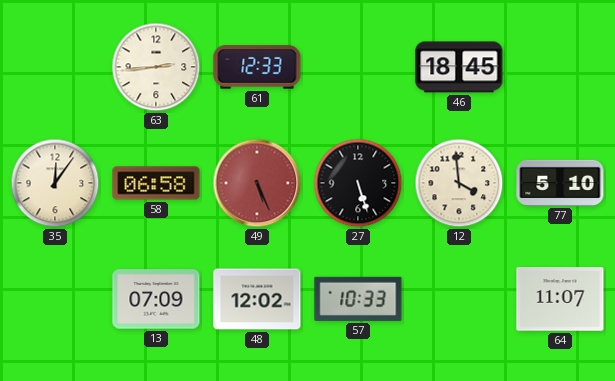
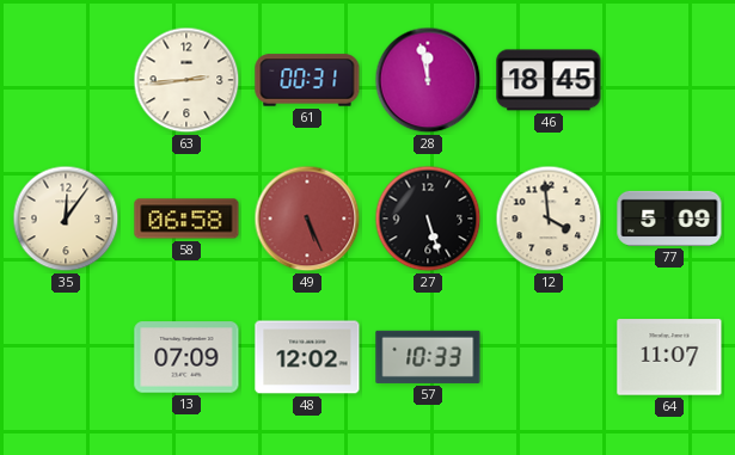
61: 12:33 -> 00:31
28: none -> 11:58
77: 5:10 -> 5:09
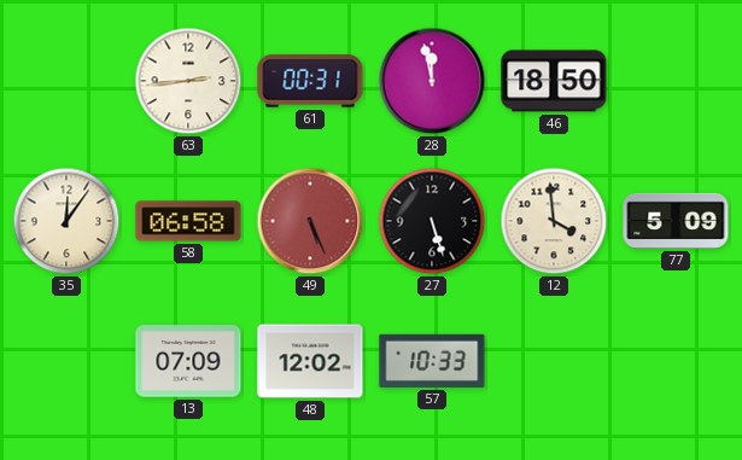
46: 18:45 -> 18:50
64: 11:07 -> none
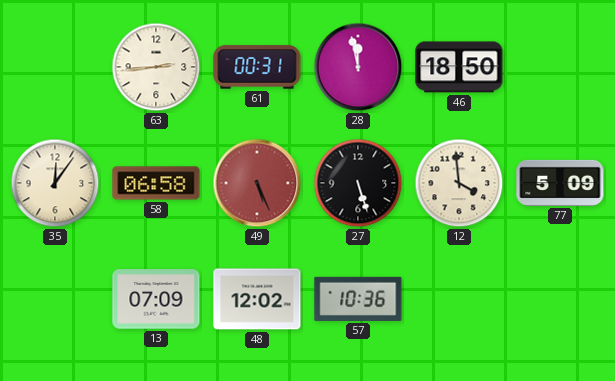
57: 10:33 -> 10:36
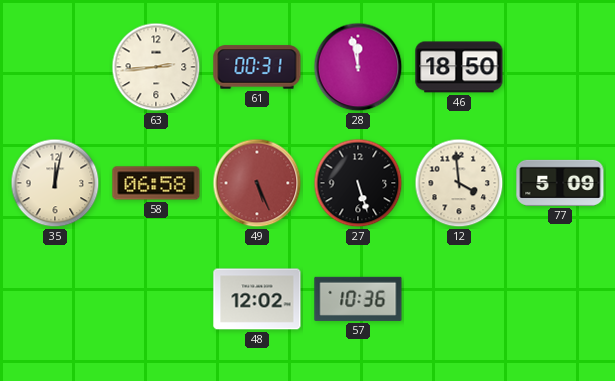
35: 12:06 -> 12:02
13: 07:09 -> none
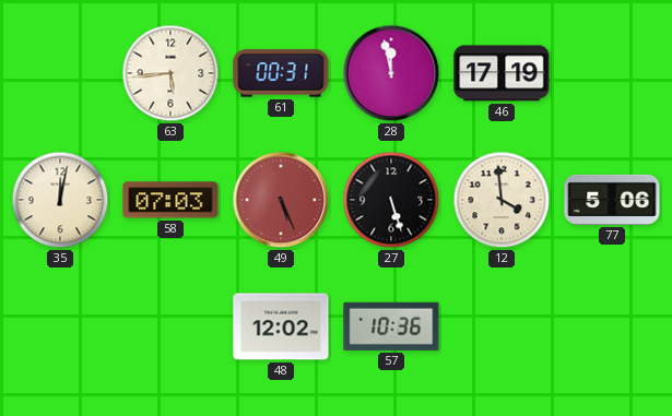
63: 2:44 -> 5:44
46: 18:50 -> 17:19
58: 06:58 -> 07:03
77: 5:09 -> 5:06
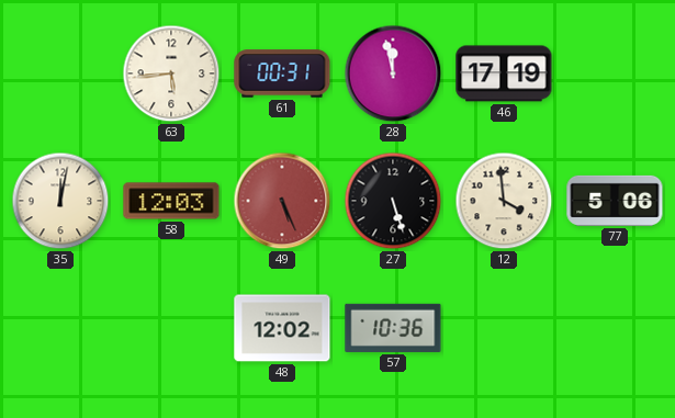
58: 07:03 -> 12:03
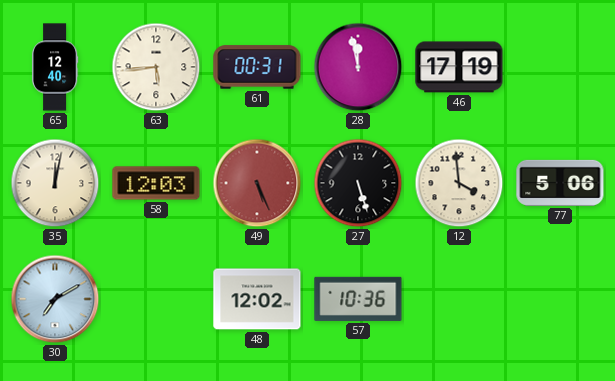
65: none -> 12:40
30: none -> 7:10
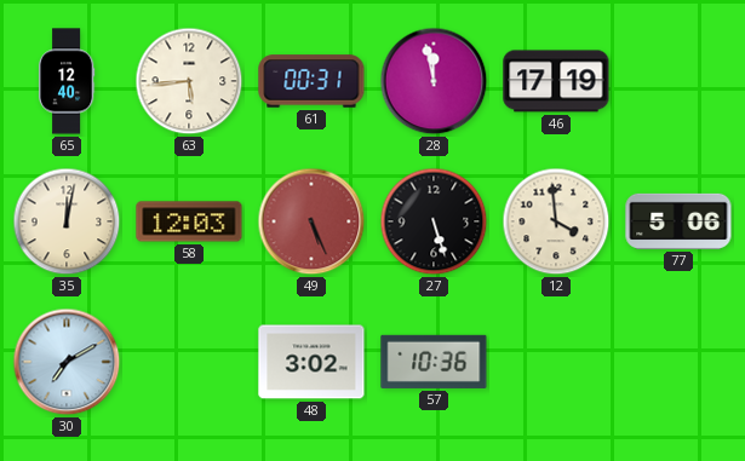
48: 12:02 -> 3:02
